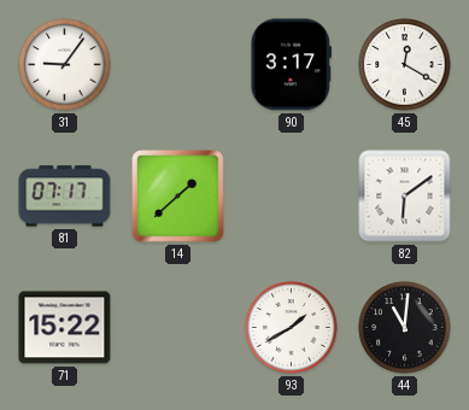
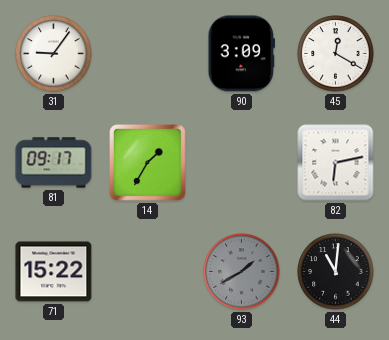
90: 3:17 -> 3:09
81: 07:17 -> 09:17
14: 1:38 -> 1:35
82: 6:09 -> 6:13
93 dial: white -> grey
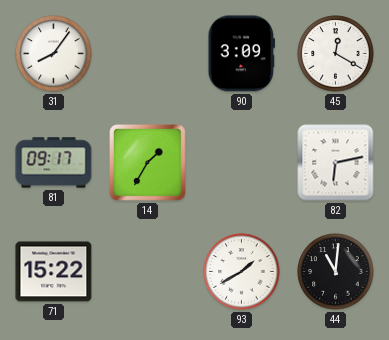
31: 9:06 -> 8:06
93 dial: grey -> white
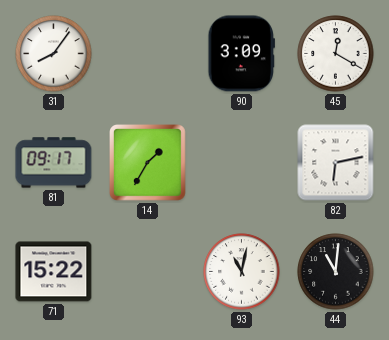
93: 1:40 -> 11:02
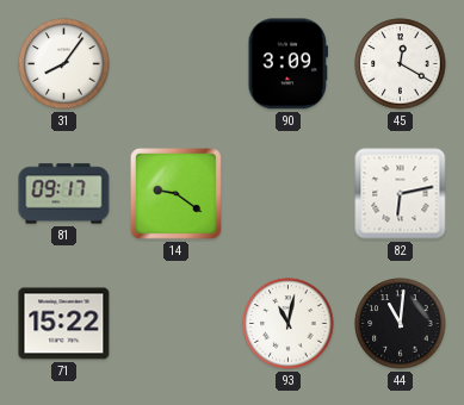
14: 1:35 -> 9:21
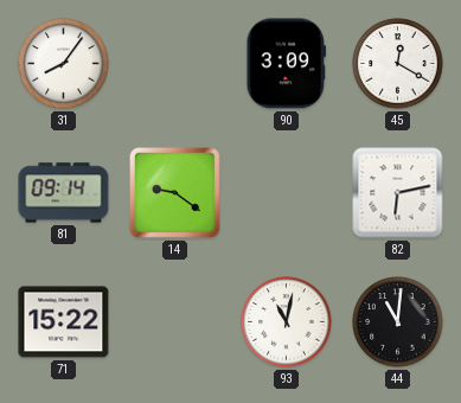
81: 09:17 -> 09:14
